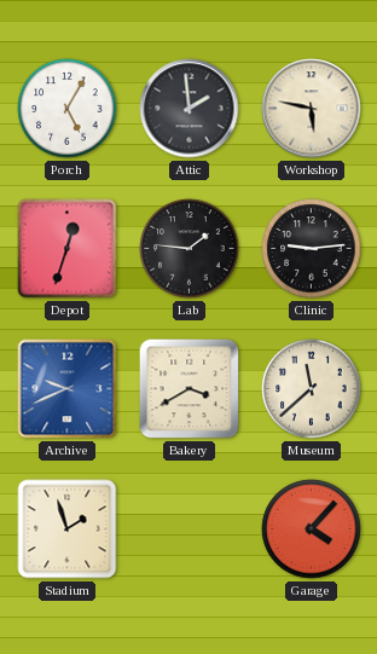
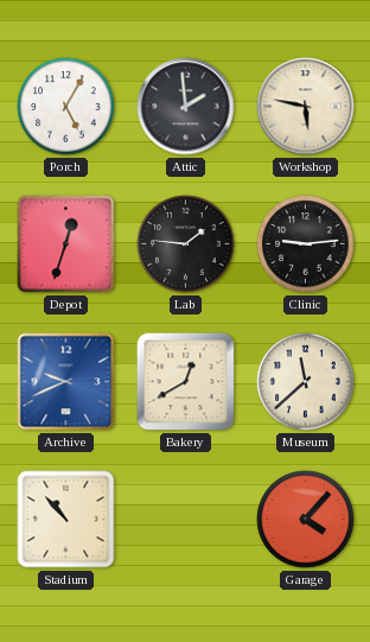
Bakery: 3:40 -> 12:40
Stadium: 1:57 -> 10:53
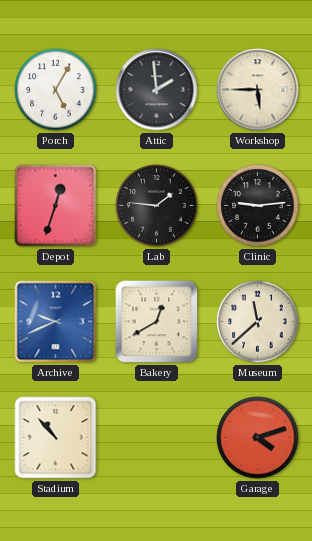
Workshop: 5:47 -> 5:45
Garage: 4:07 -> 4:12
